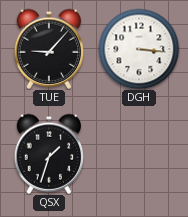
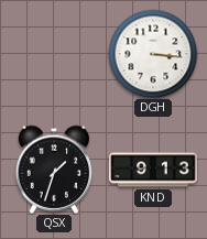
TUE: 9:07 -> none
KND: none -> 9:13
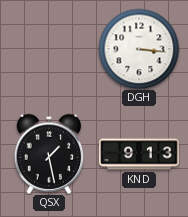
QSX: 1:33 -> 1:28
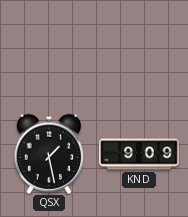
DGH: 3:16 -> none
KND: 9:13 -> 9:09
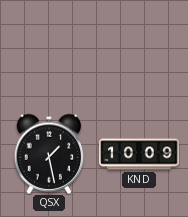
KND: 9:09 -> 10:09
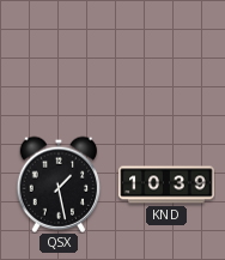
KND: 10:09 -> 10:39
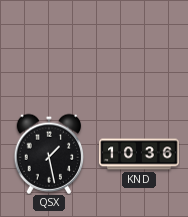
KND: 10:39 -> 10:36
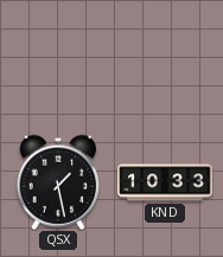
KND: 10:36 -> 10:33
